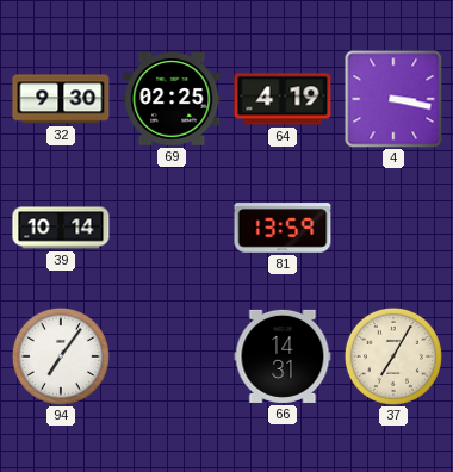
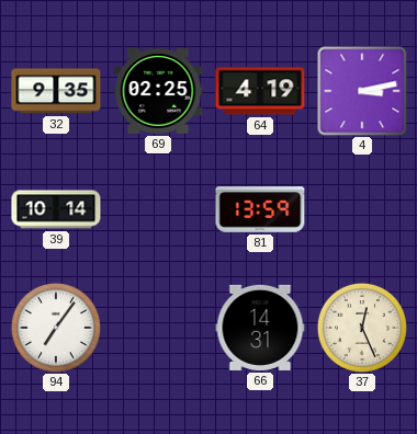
32: 9:30 -> 9:35
4: 3:17 -> 3:13
37: 7:05 -> 12:26
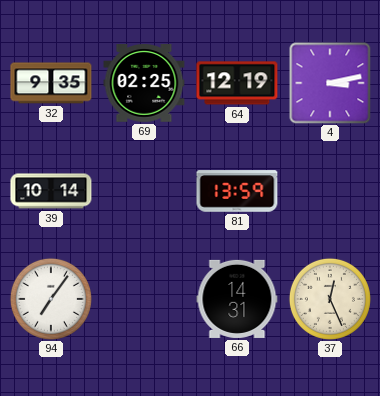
64: 4:19 -> 12:19
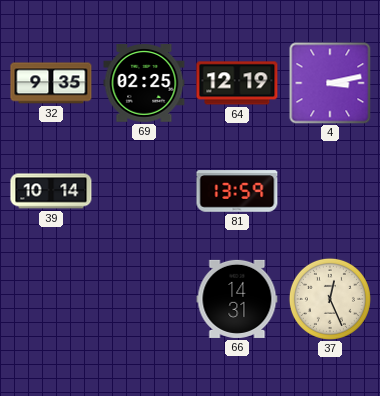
94: 7:06 -> none
